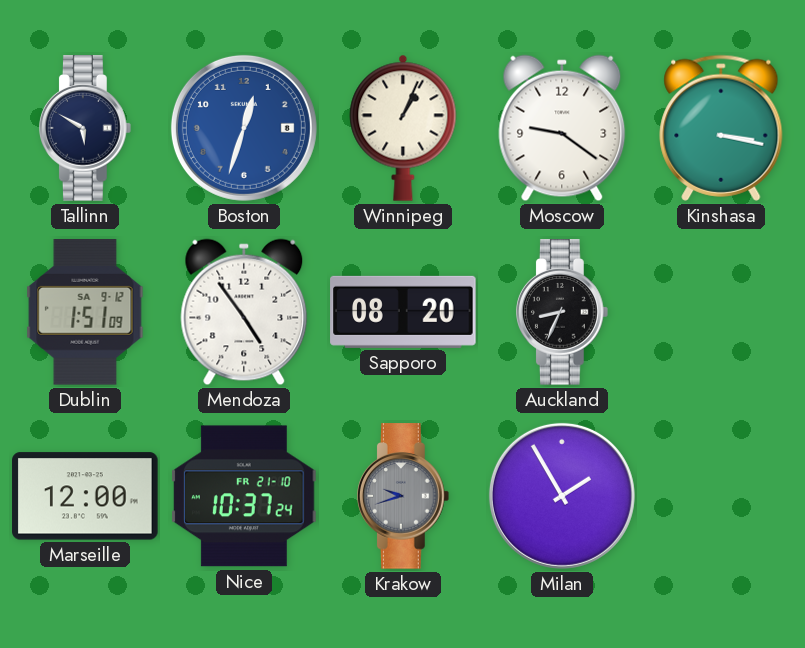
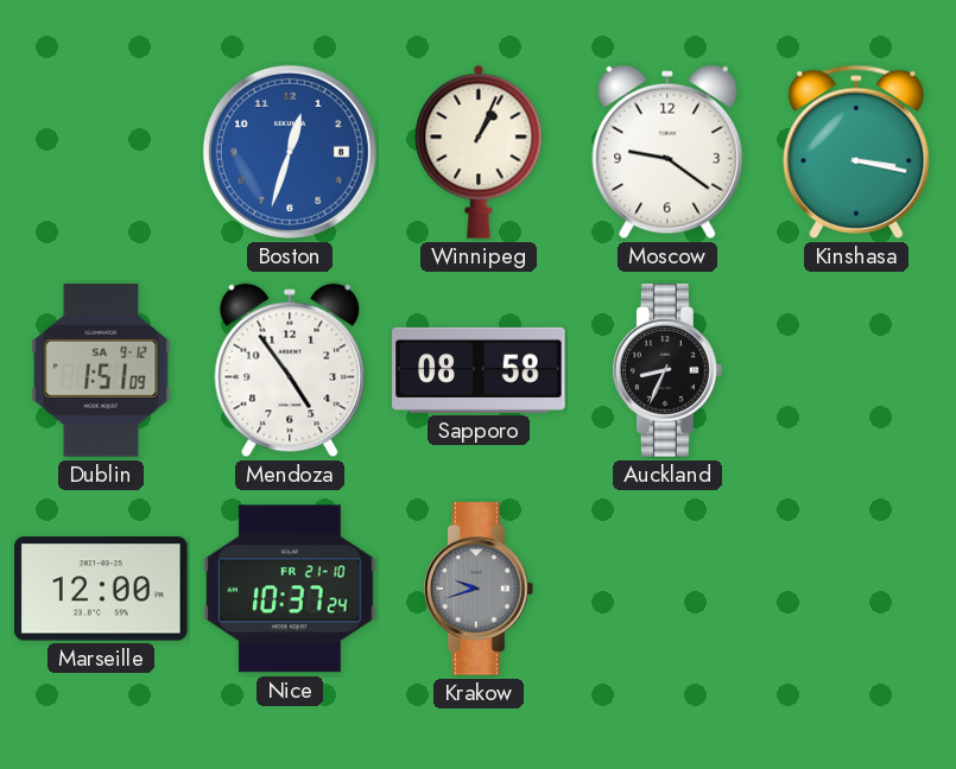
Tallinn: 5:50 -> none
Sapporo: 08:20 -> 08:58
Milan: 1:55 -> none
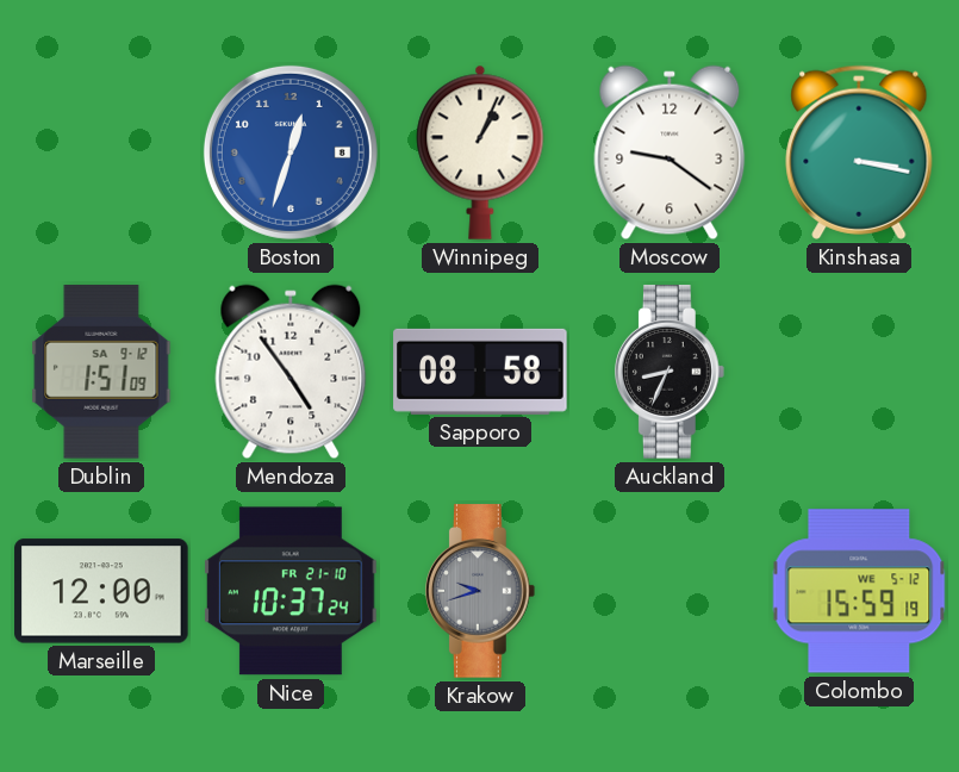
Colombo: none -> 15:59
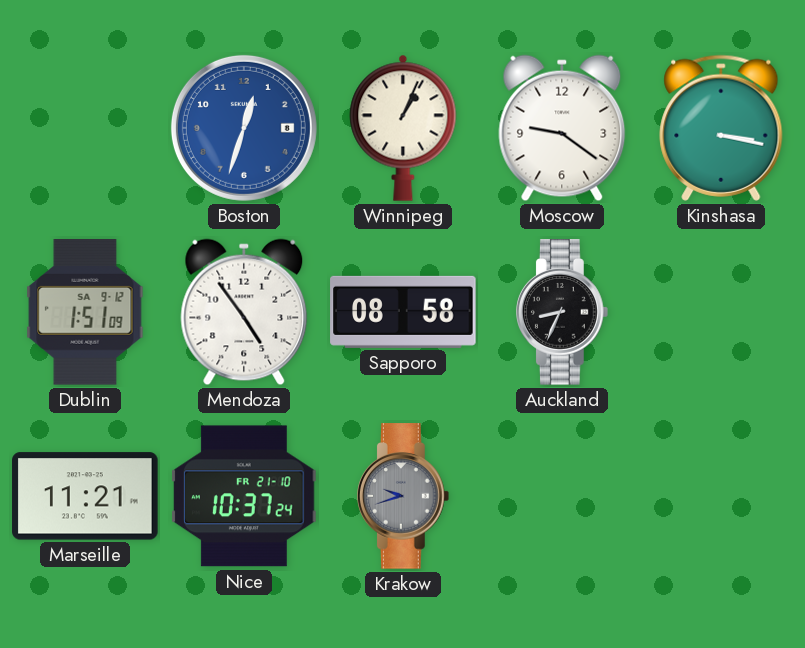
Marseille: 12:00 -> 11:21
Colombo: 15:59 -> none
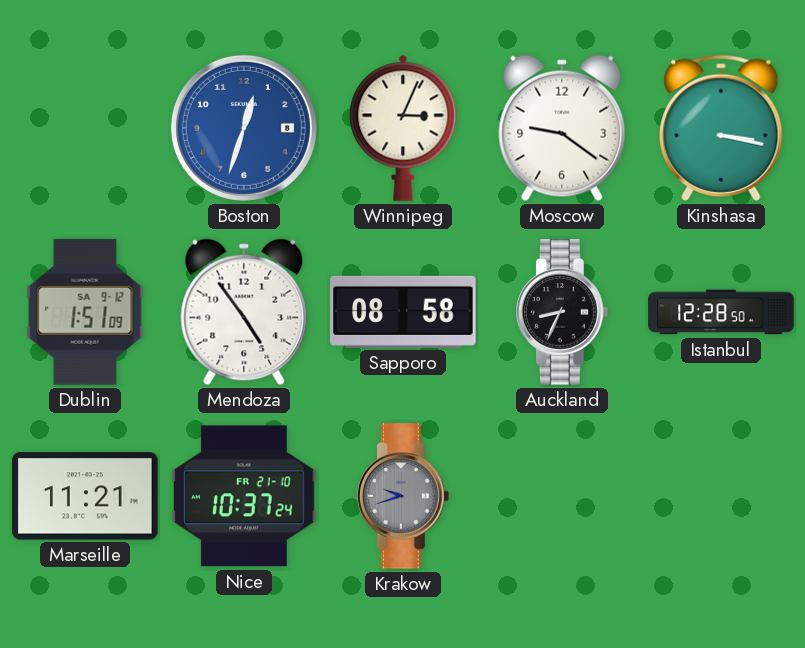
Winnipeg: 1:04 -> 3:04
Istanbul: none -> 12:28
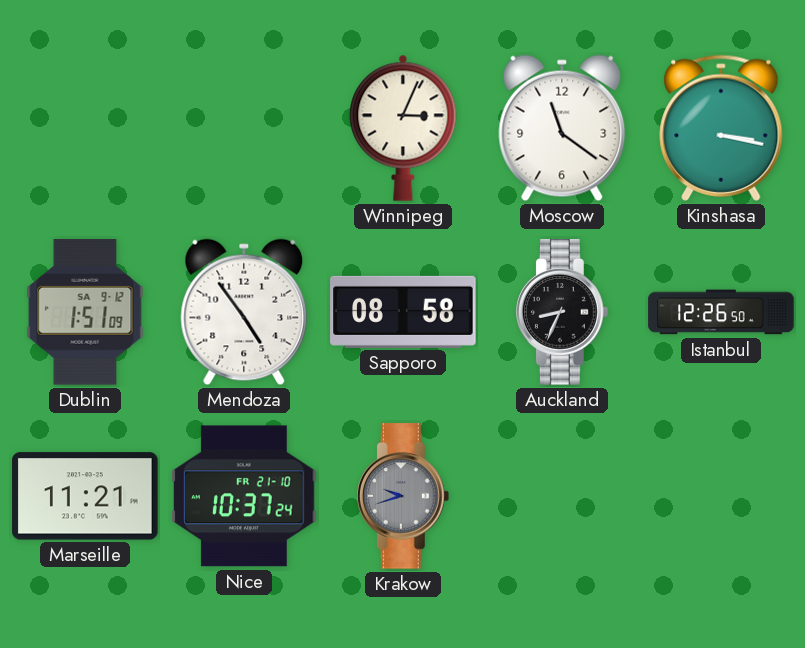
Boston: 12:33 -> none
Moscow: 9:21 -> 11:21
Istanbul: 12:28 -> 12:26
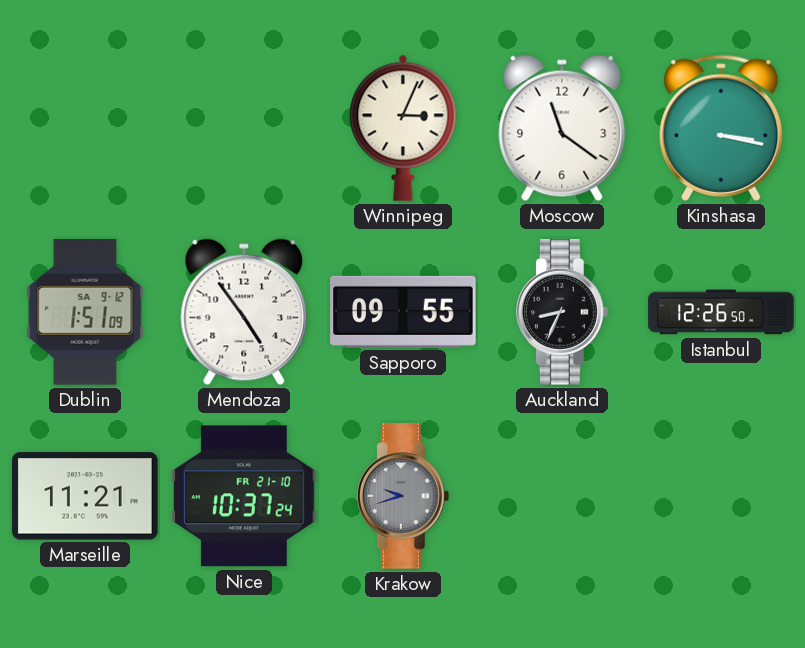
Sapporo: 08:58 -> 09:55
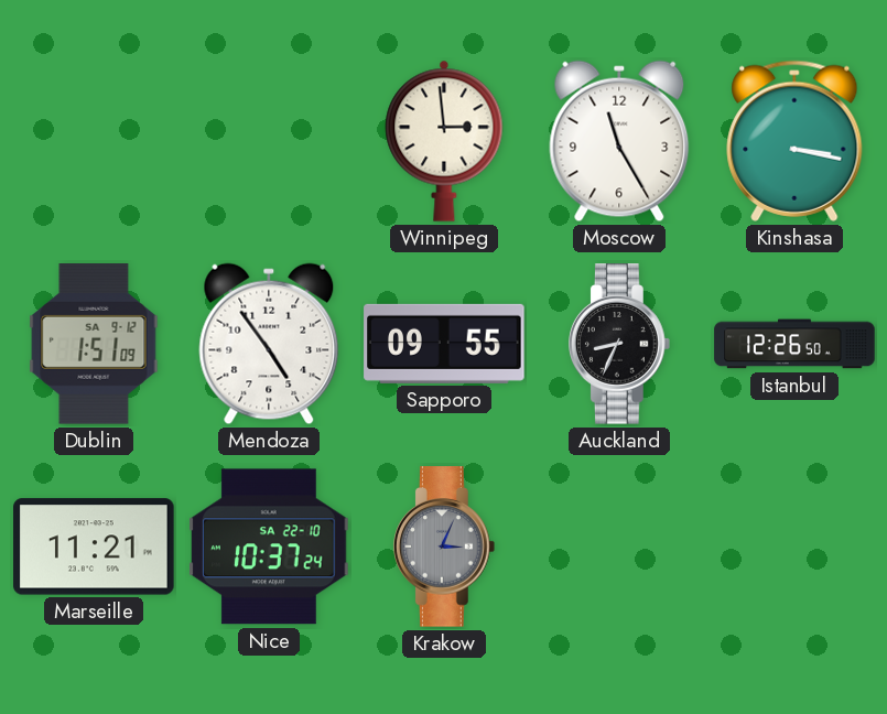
Winnipeg: 3:04 -> 2:59
Moscow: 11:21 -> 11:25
Nice date: FR 21-10 -> SA 22-10
Krakow: 9:42 -> 3:04
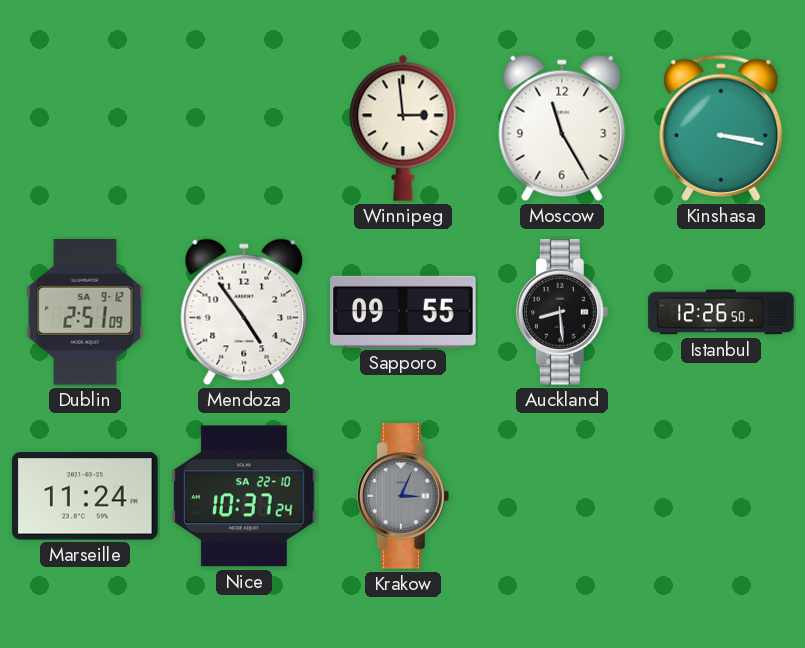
Dublin: 1:51 -> 2:51
Auckland: 8:34 -> 8:29
Marseille: 11:21 -> 11:24
